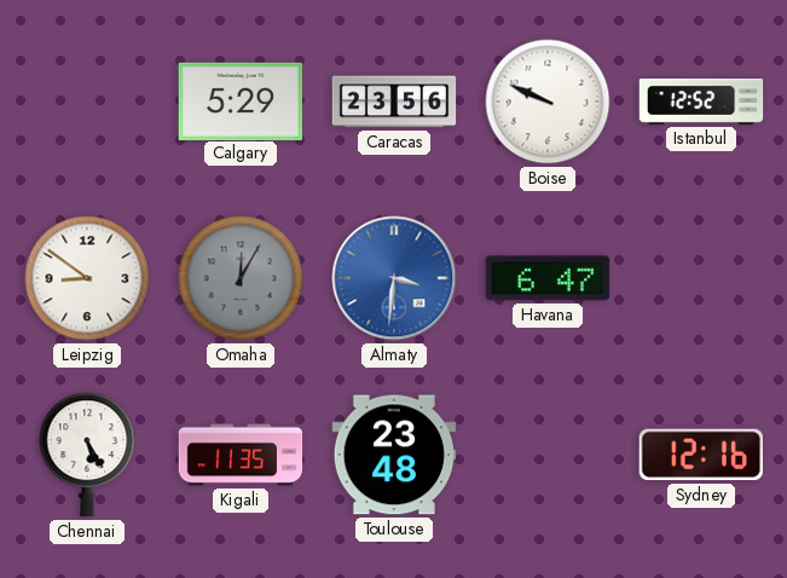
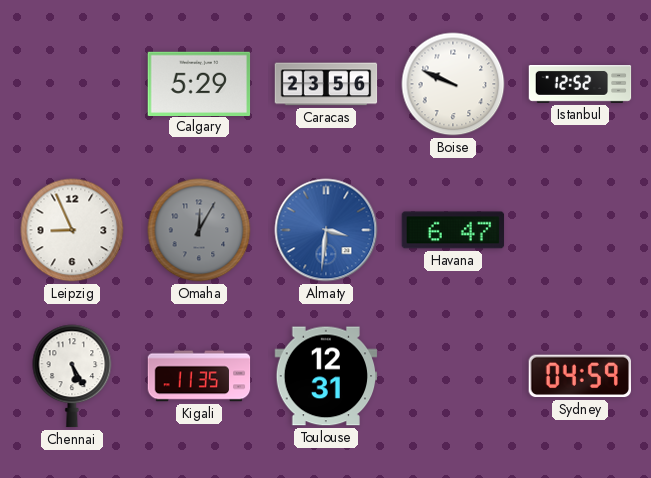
Leipzig: 8:51 -> 8:56
Toulouse: 23:48 -> 12:31
Sydney: 12:16 -> 04:59
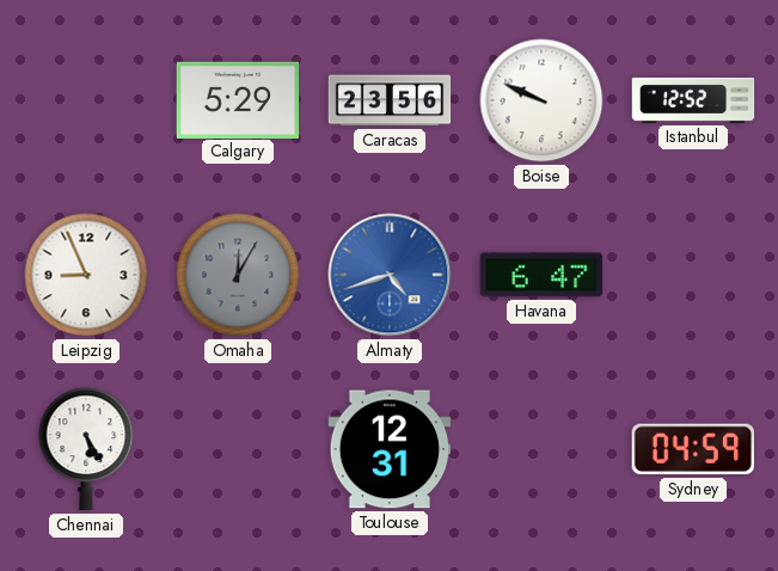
Almaty: 3:31 -> 4:42
Kigali: 11:35 -> none
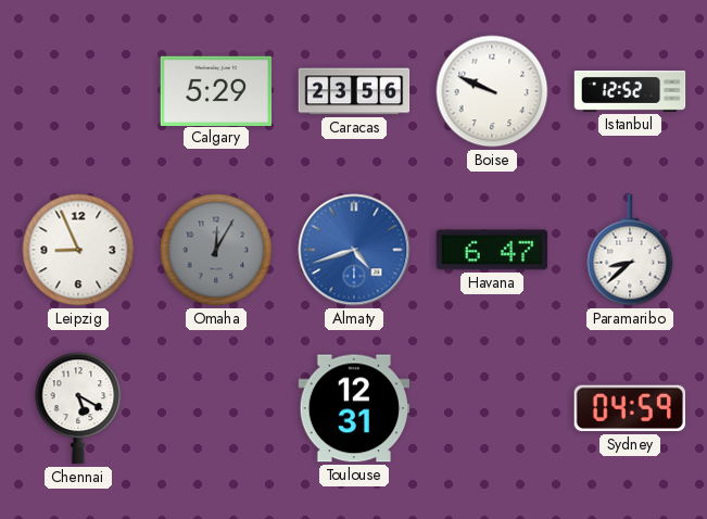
Paramaribo: none -> 8:38
Chennai: 5:25 -> 5:20
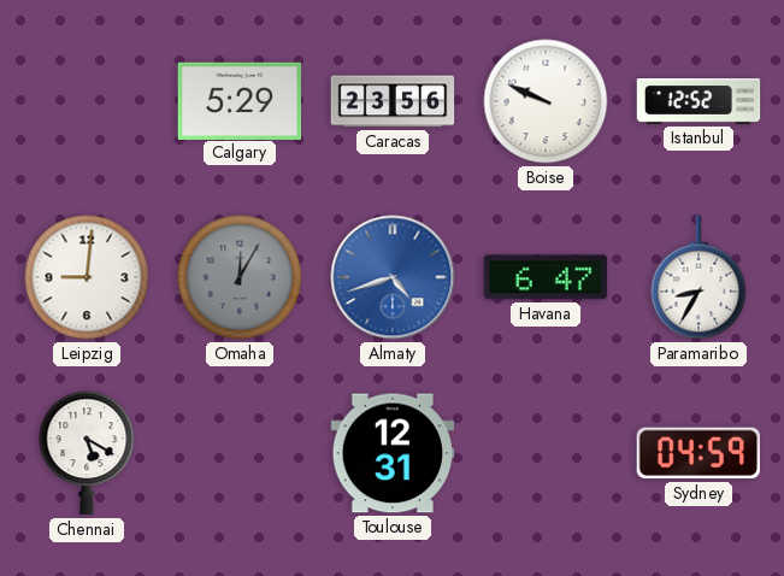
Leipzig: 8:56 -> 9:01
Paramaribo: 8:38 -> 8:35
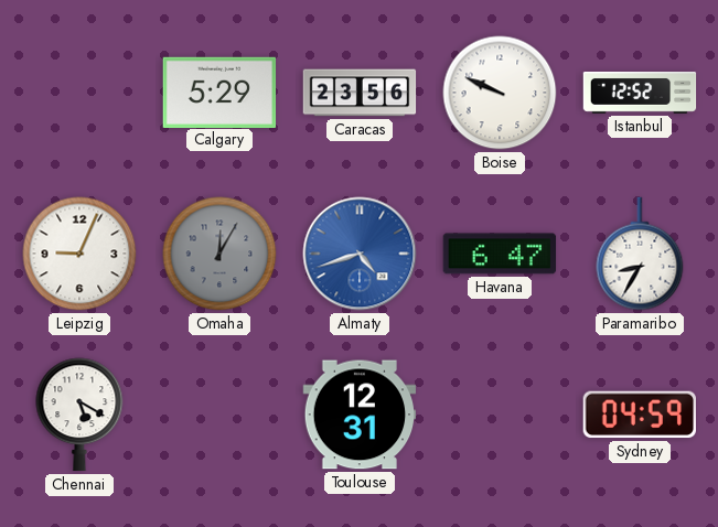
Leipzig: 9:01 -> 9:04
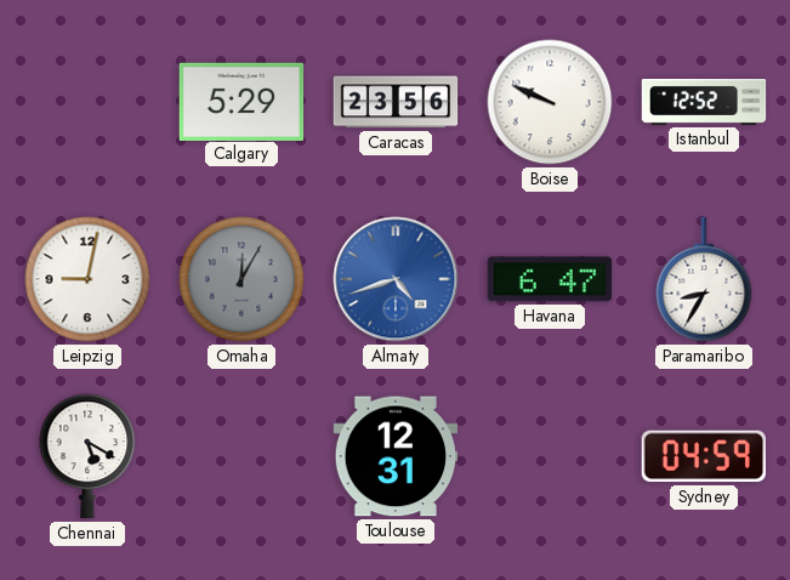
Leipzig: 9:04 -> 9:02
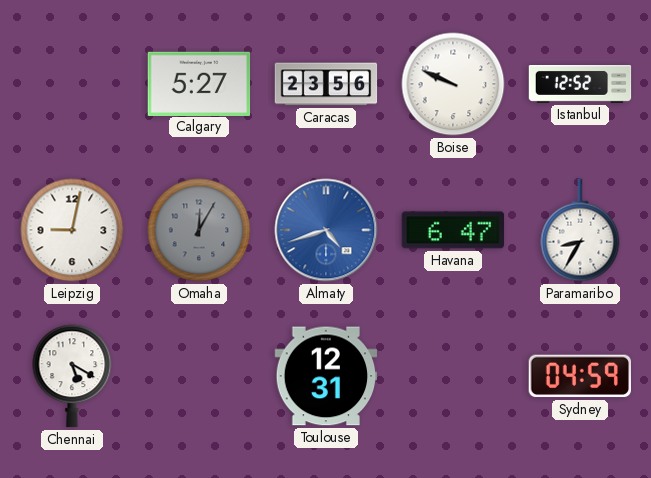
Calgary: 5:29 -> 5:27
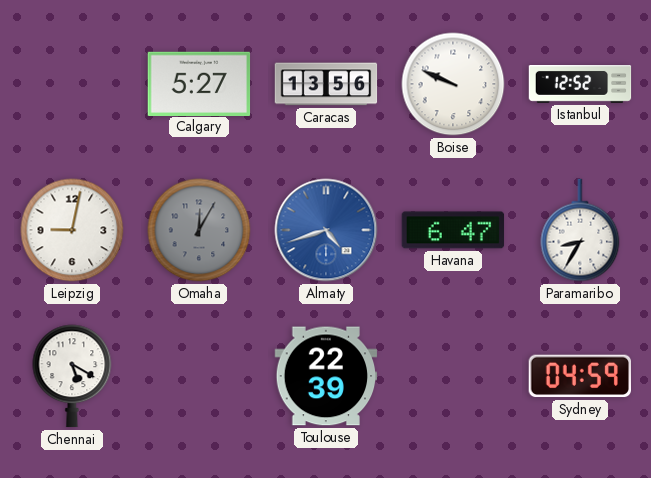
Caracas: 23:56 -> 13:56
Toulouse: 12:31 -> 22:39
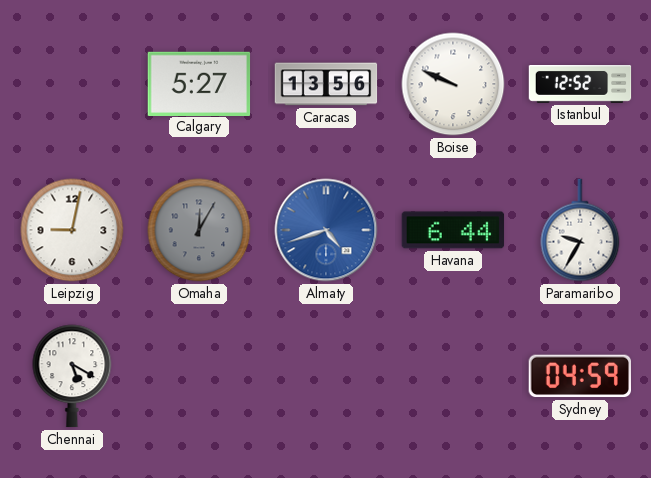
Havana: 6:47 -> 6:44
Paramaribo: 8:35 -> 9:35
Toulouse: 22:39 -> none
